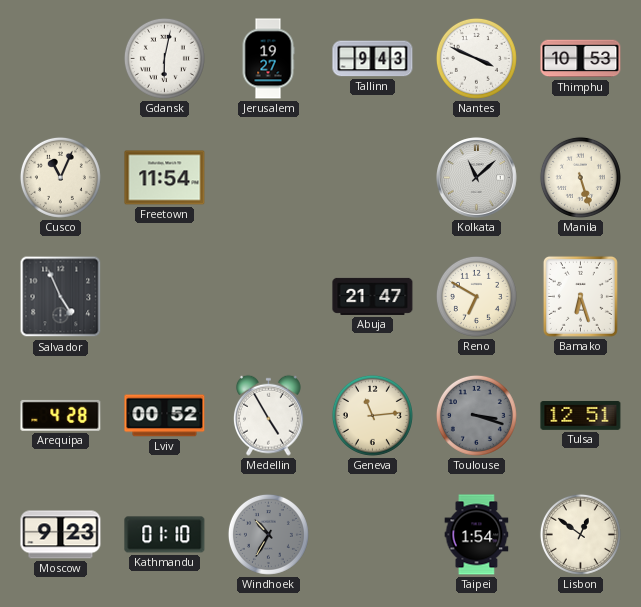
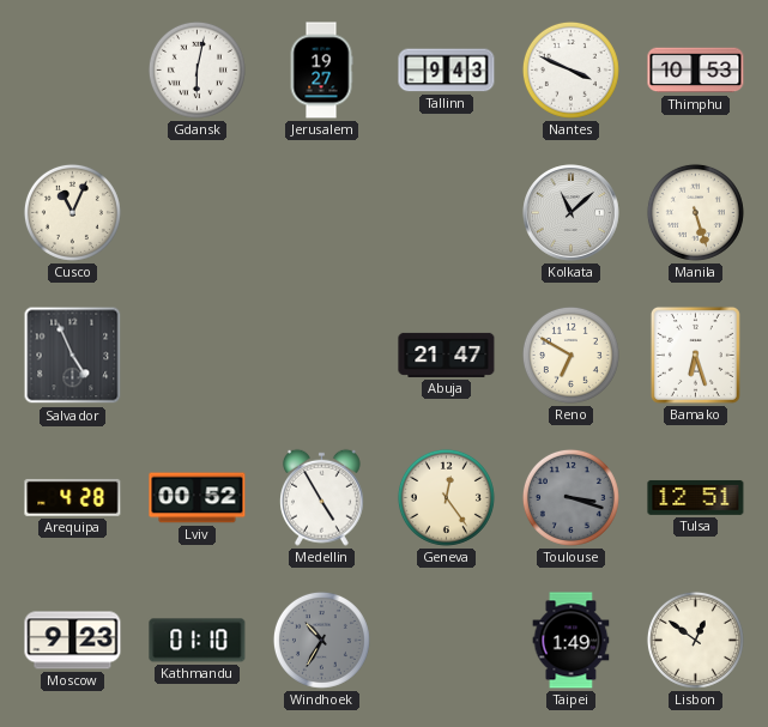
Freetown: 11:54 -> none
Geneva: 11:14 -> 12:24
Taipei: 1:54 -> 1:49
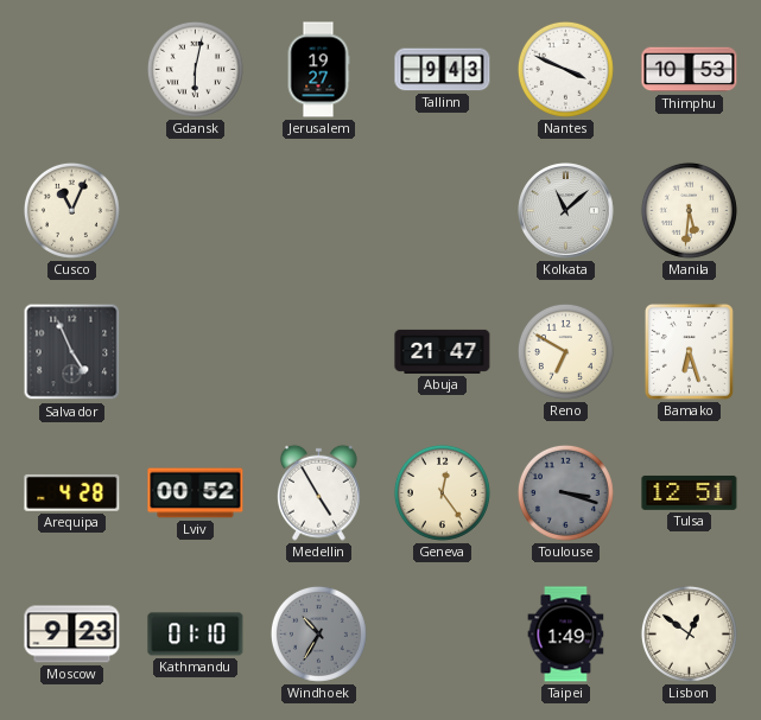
Manila: 5:27 -> 5:31
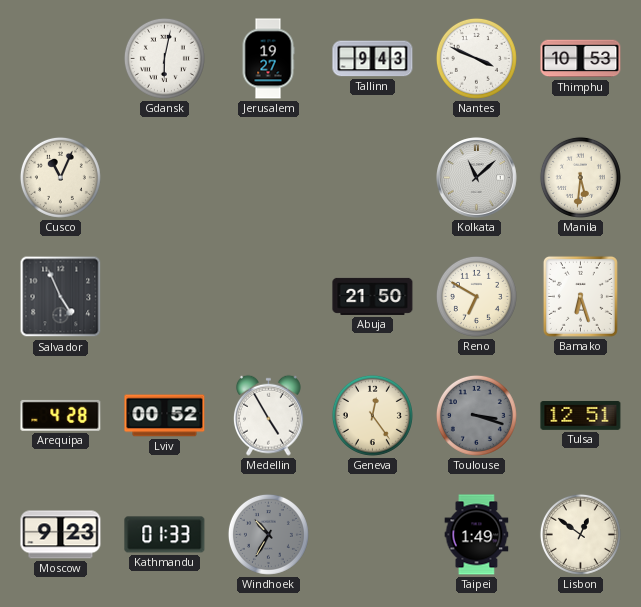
Abuja: 21:47 -> 21:50
Kathmandu: 01:10 -> 01:33
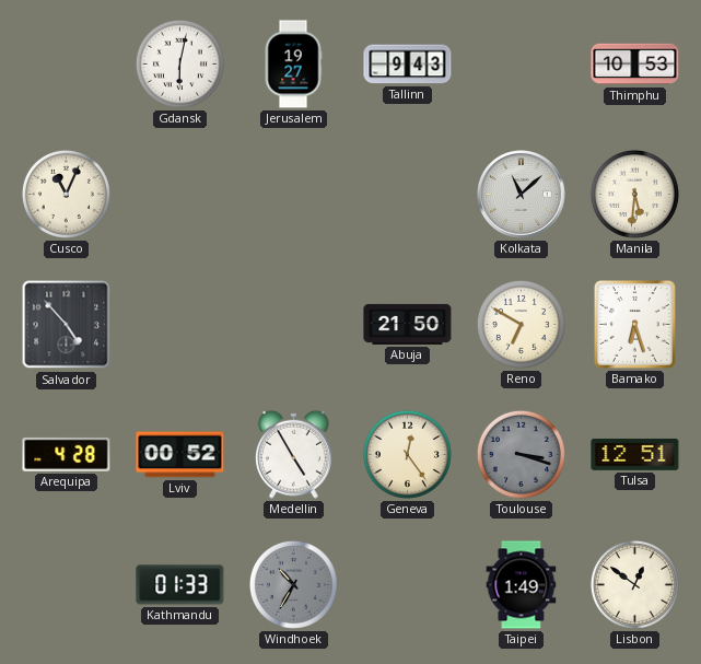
Nantes: 3:49 -> none
Salvador: 4:56 -> 4:53
Moscow: 9:23 -> none
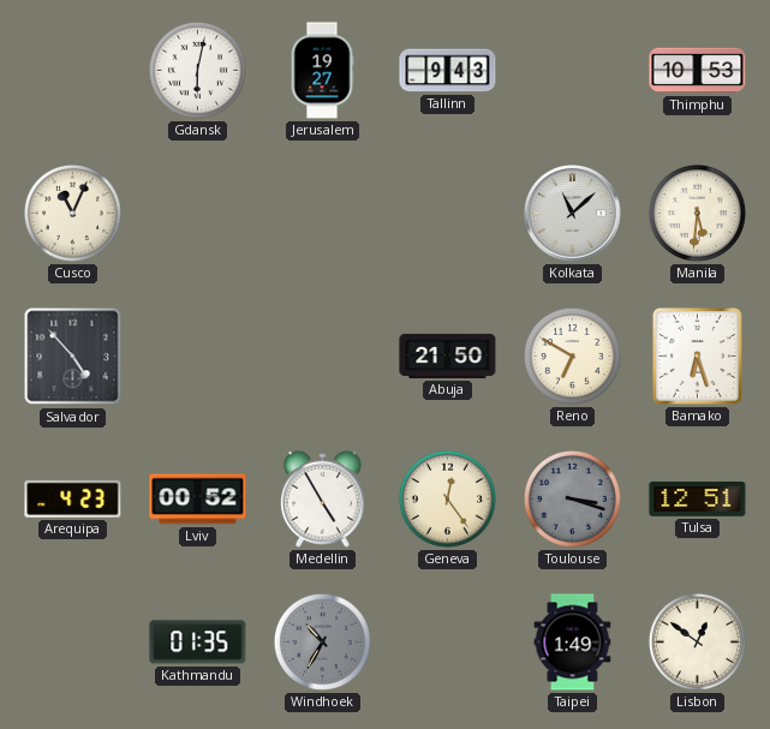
Arequipa: 4:28 -> 4:23
Kathmandu: 01:33 -> 01:35
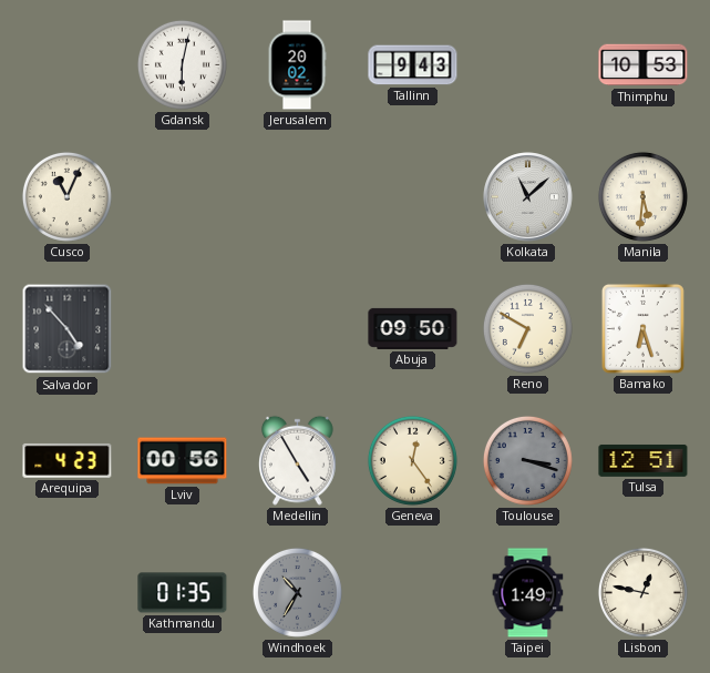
Jerusalem: 19:27 -> 20:02
Abuja: 21:50 -> 09:50
Lviv: 00:52 -> 00:56
Lisbon: 12:51 -> 12:47
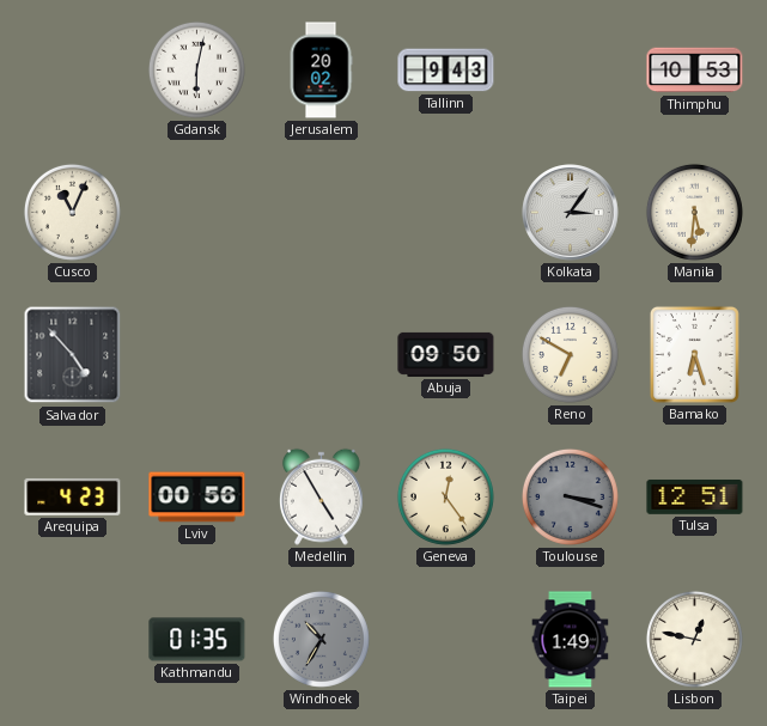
Kolkata: 11:08 -> 3:06
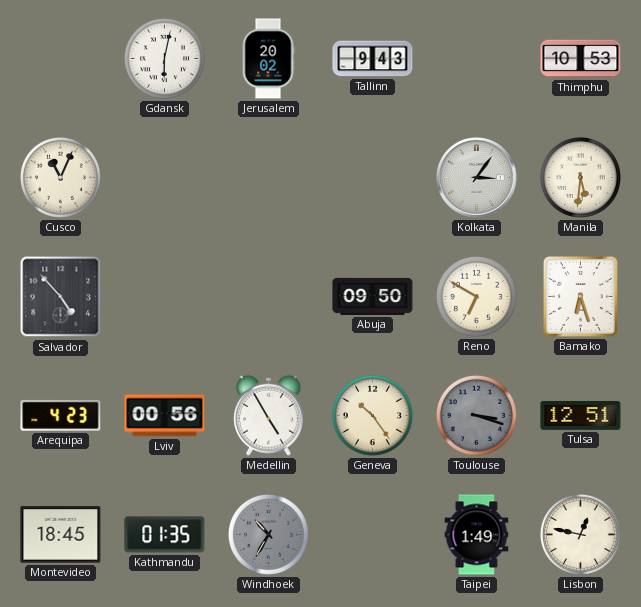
Geneva: 12:24 -> 10:24
Montevideo: none -> 18:45
